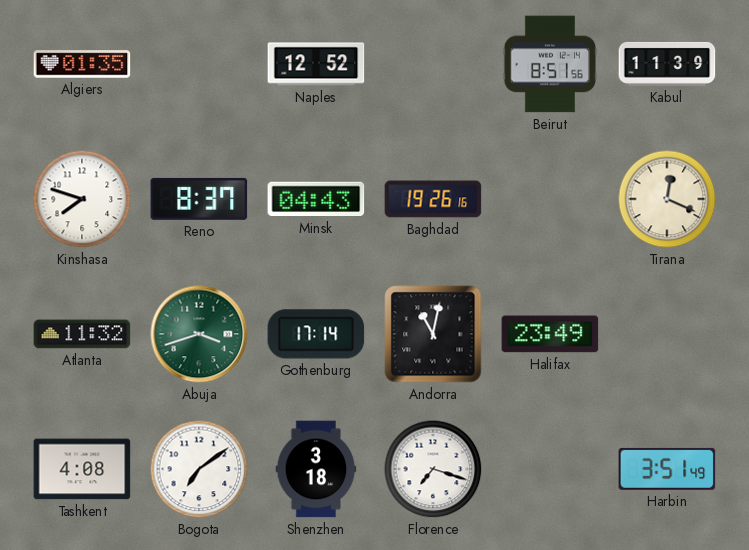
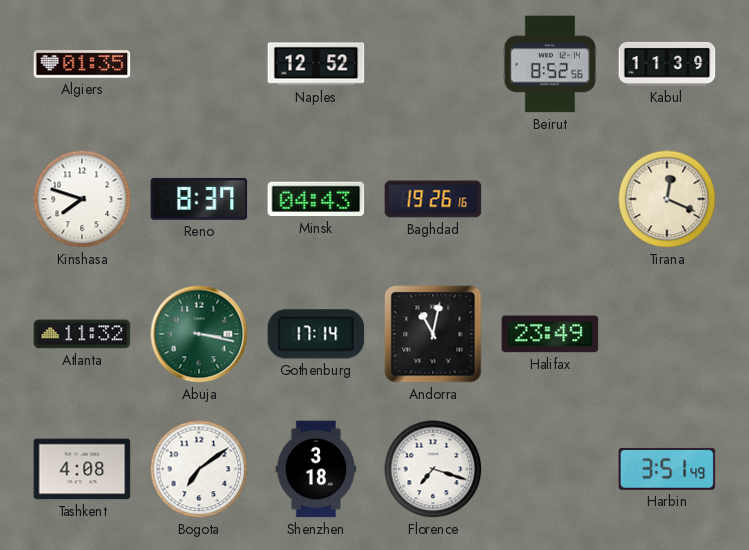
Beirut: 8:51 -> 8:52
Abuja: 3:42 -> 3:17
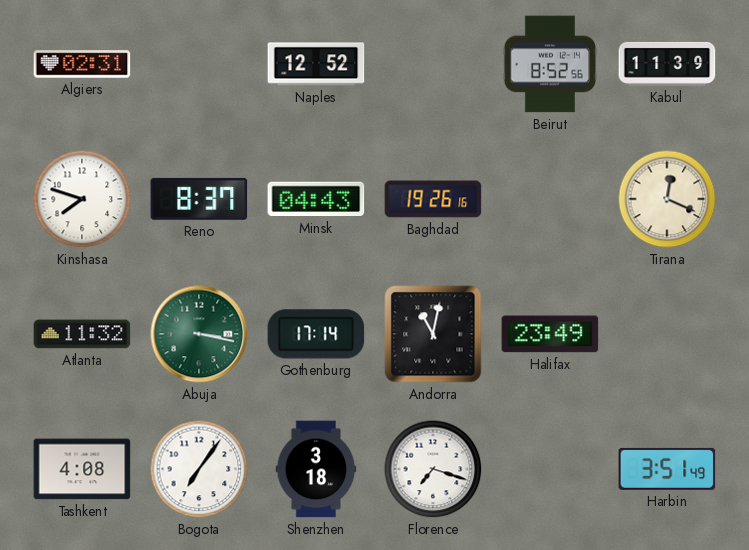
Algiers: 01:35 -> 02:31
Bogota: 7:09 -> 7:06
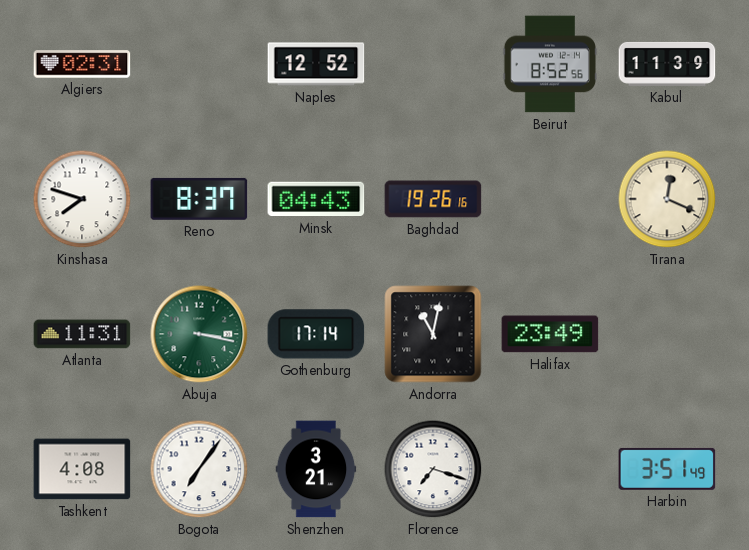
Atlanta: 11:32 -> 11:31
Shenzhen: 3:18 -> 3:21
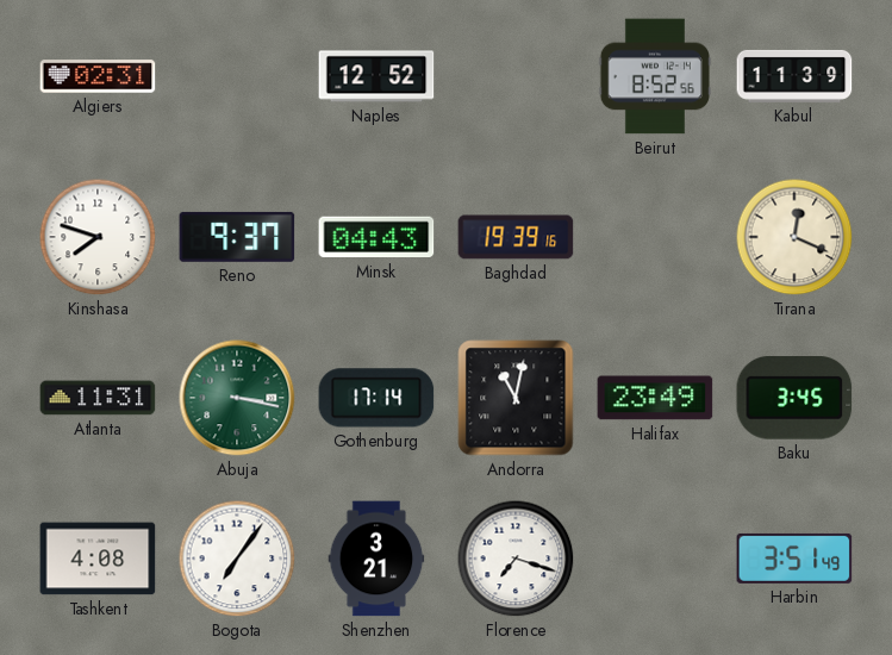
Reno: 8:37 -> 9:37
Baghdad: 19:26 -> 19:39
Baku: none -> 3:45
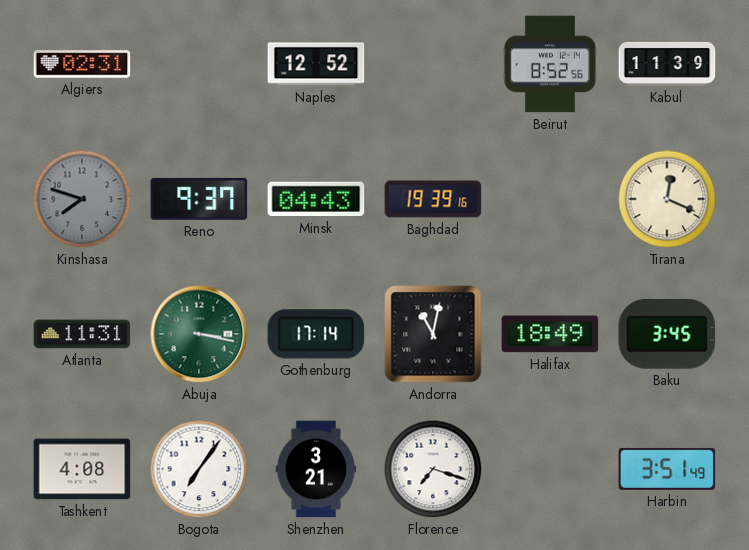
Kinshasa dial: white -> grey
Halifax: 23:49 -> 18:49
